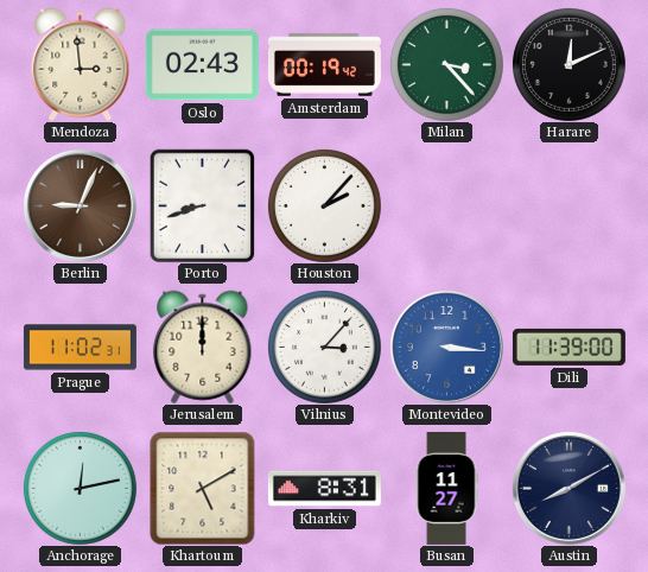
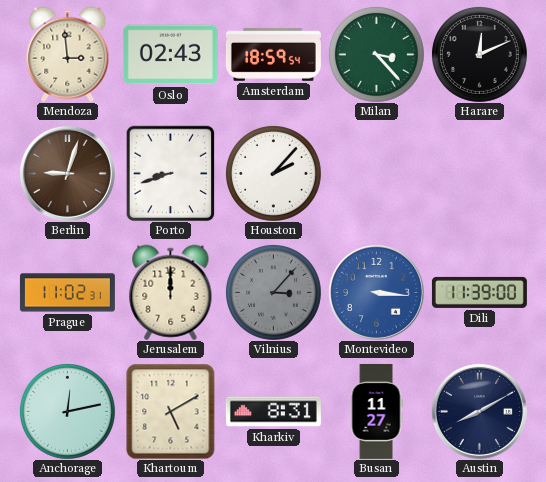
Amsterdam: 00:19 -> 18:59
Berlin: 9:04 -> 9:03
Vilnius dial: white -> grey
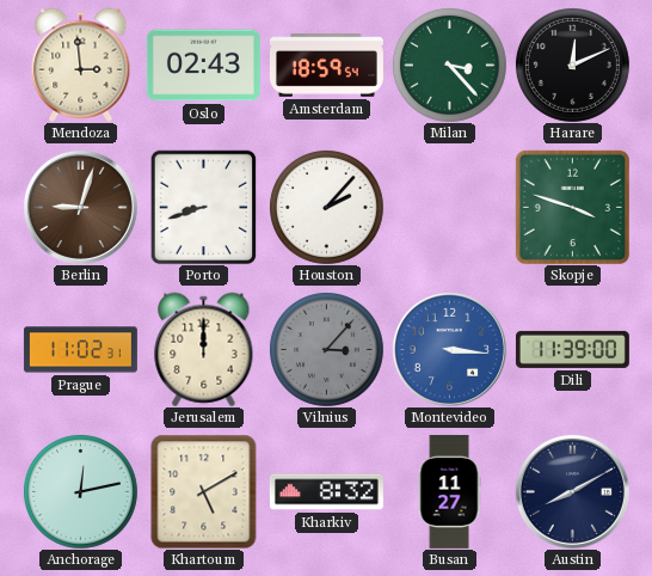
Skopje: none -> 3:48
Kharkiv: 8:31 -> 8:32
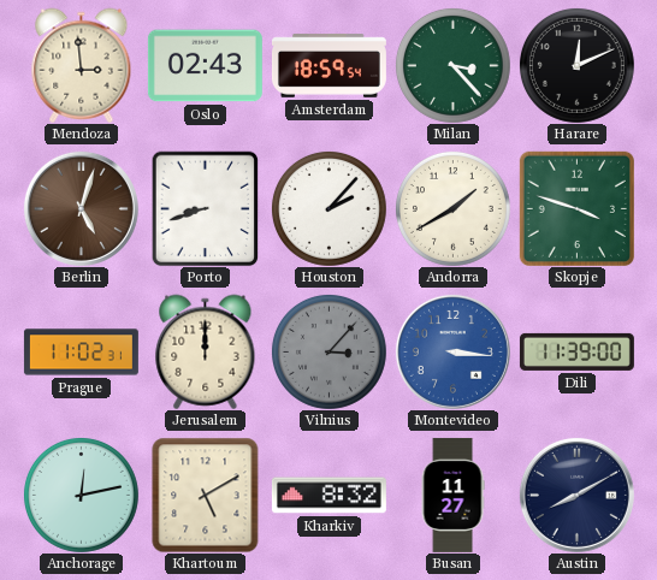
Berlin: 9:03 -> 5:03
Andorra: none -> 1:40
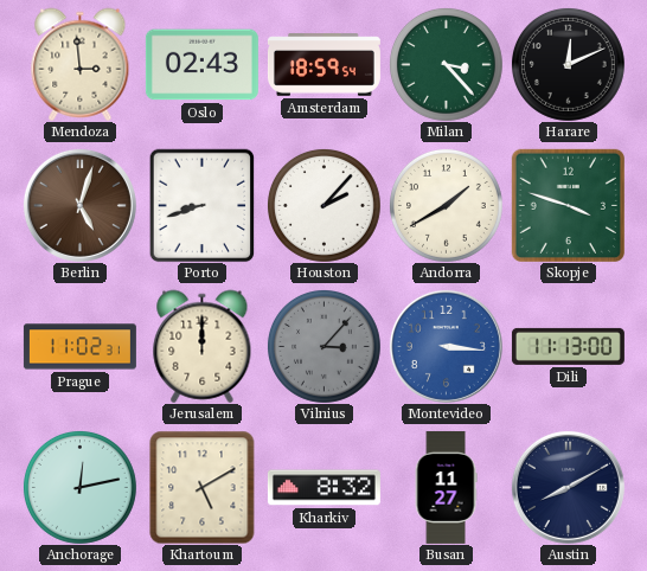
Dili: 11:39 -> 11:13
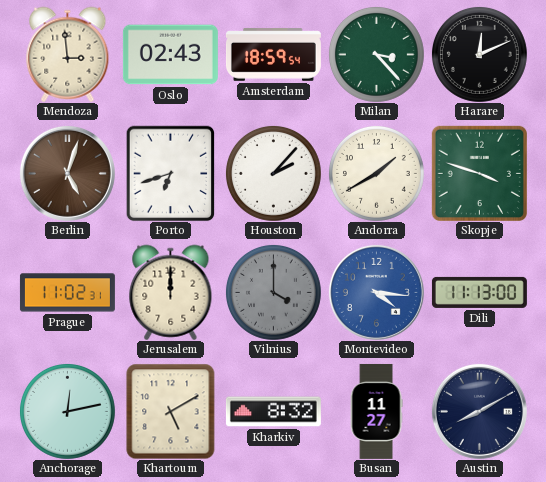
Porto: 8:42 -> 6:42
Vilnius: 3:07 -> 4:00
Montevideo: 3:16 -> 4:16
